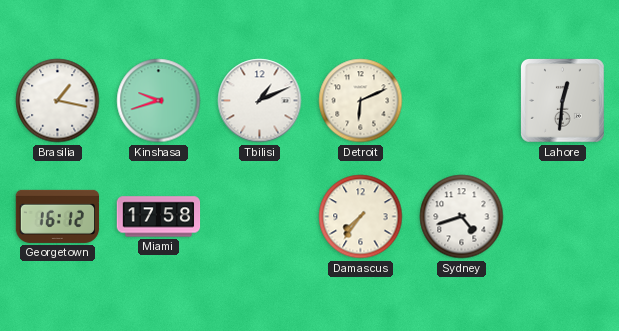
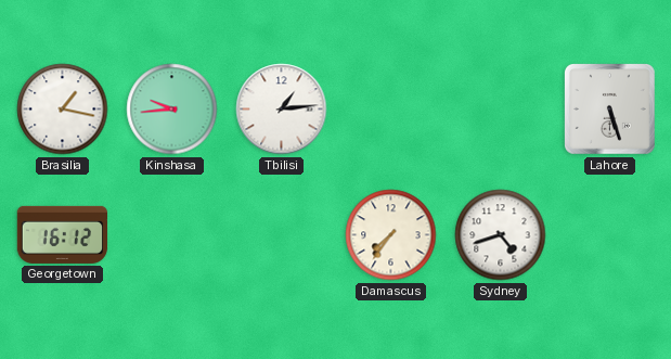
Kinshasa: 9:42 -> 9:44
Tbilisi: 1:11 -> 1:14
Detroit: 6:11 -> none
Lahore: 12:31 -> 5:27
Miami: 17:58 -> none
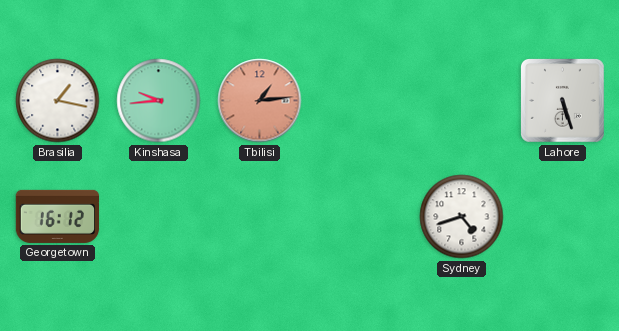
Tbilisi dial: white -> salmon
Damascus: 7:36 -> none
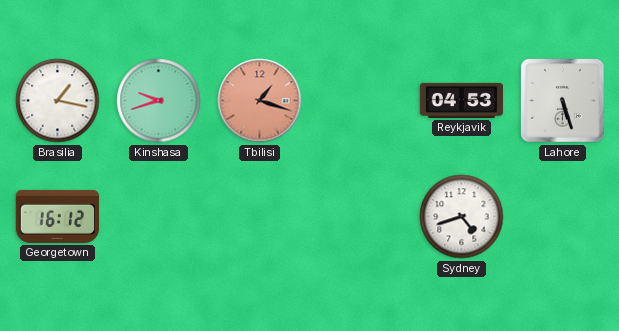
Kinshasa: 9:44 -> 9:42
Tbilisi: 1:14 -> 1:18
Reykjavik: none -> 04:53
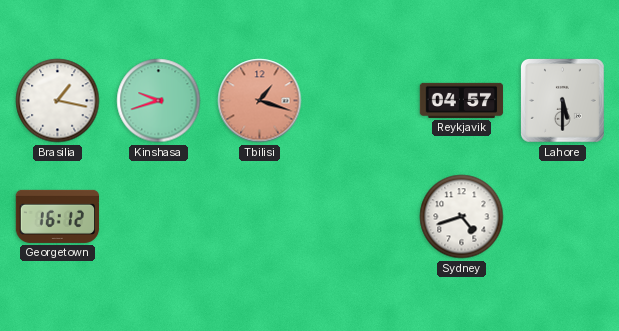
Reykjavik: 04:53 -> 04:57
Lahore: 5:27 -> 5:30
